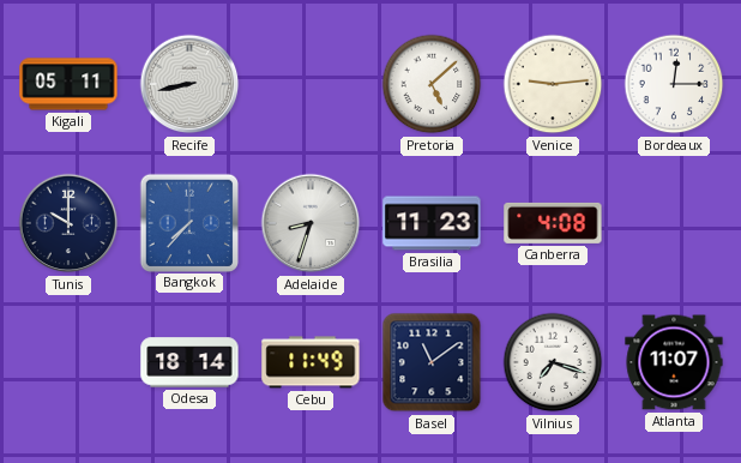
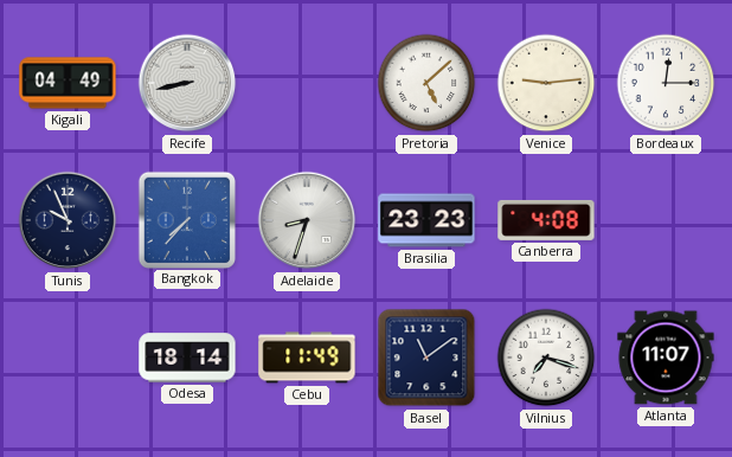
Kigali: 05:11 -> 04:49
Tunis: 10:00 -> 9:56
Brasilia: 11:23 -> 23:23
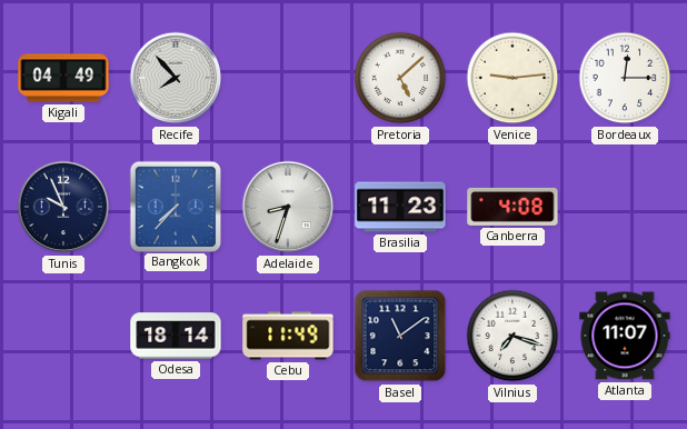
Recife: 8:43 -> 7:53
Brasilia: 23:23 -> 11:23
